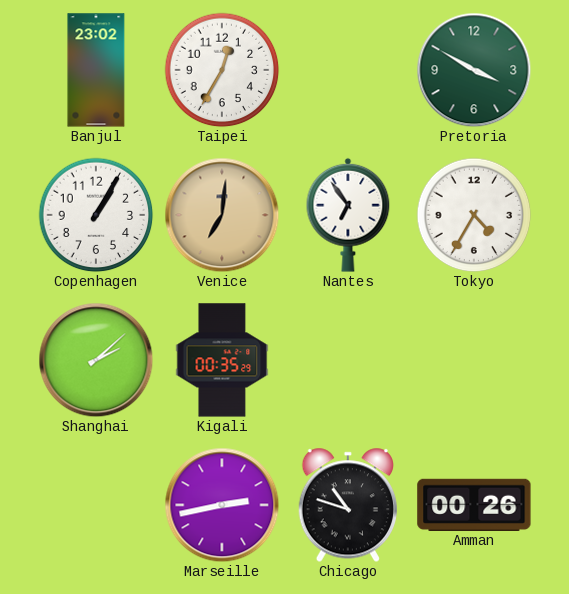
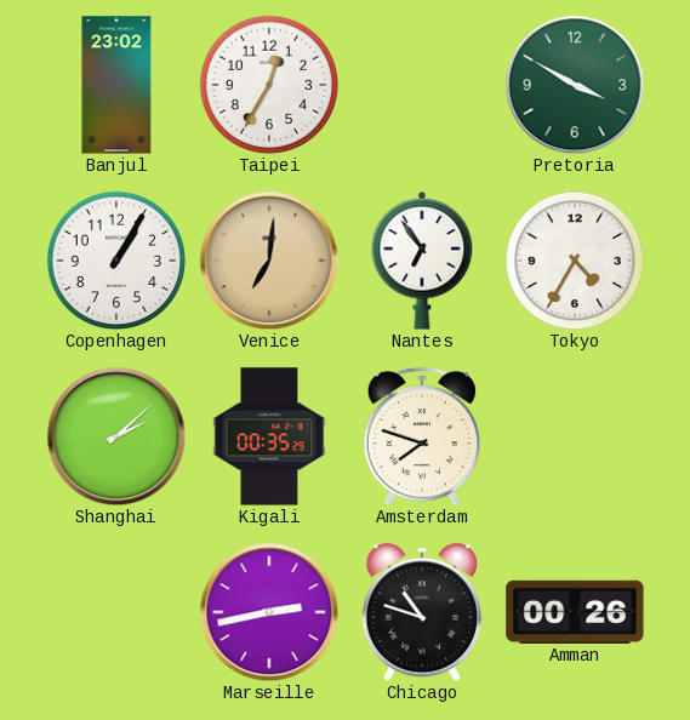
Amsterdam: none -> 7:48
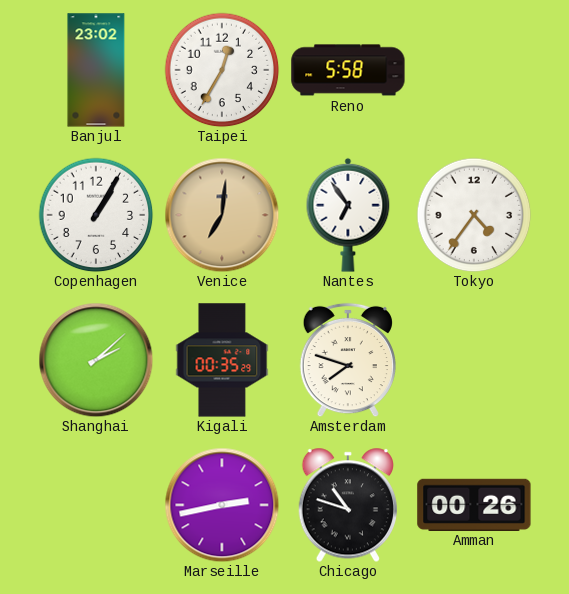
Reno: none -> 5:58
Pretoria: 3:50 -> none
Tokyo: 4:35 -> 4:36
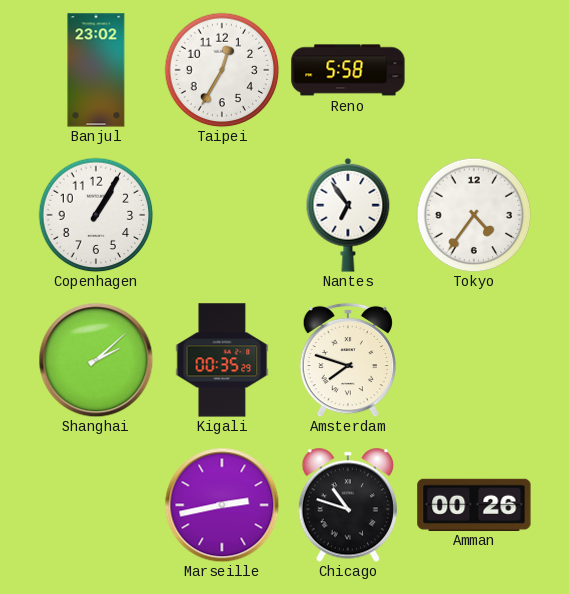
Venice: 7:01 -> none
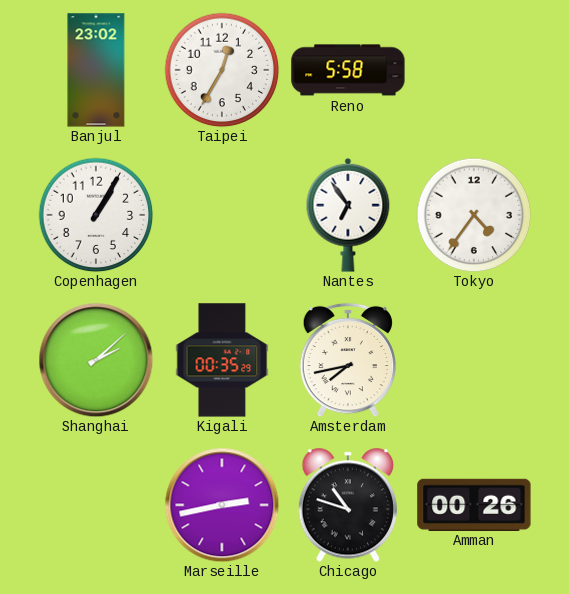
Amsterdam: 7:48 -> 7:43
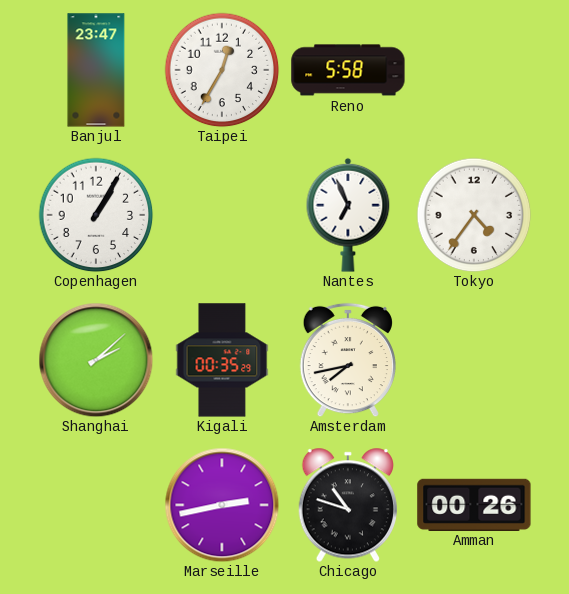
Banjul: 23:02 -> 23:47
Nantes: 6:54 -> 6:56
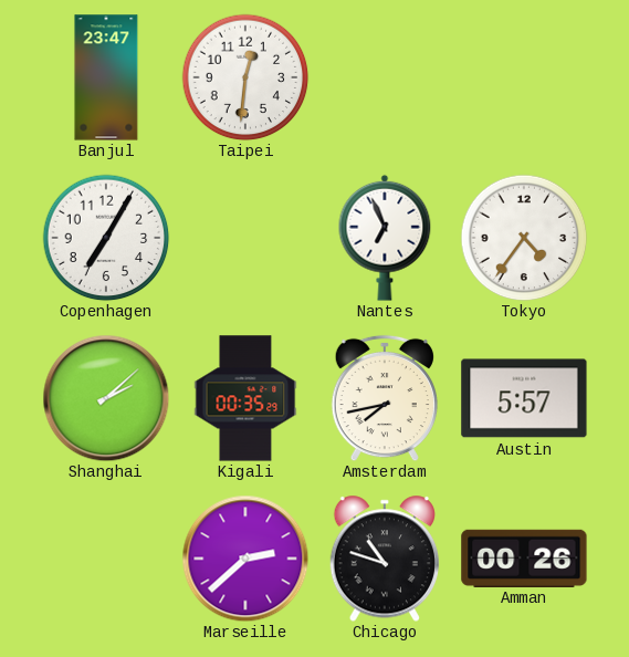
Taipei: 12:35 -> 12:31
Reno: 5:58 -> none
Copenhagen: 1:05 -> 7:05
Austin: none -> 5:57
Marseille: 2:43 -> 2:38
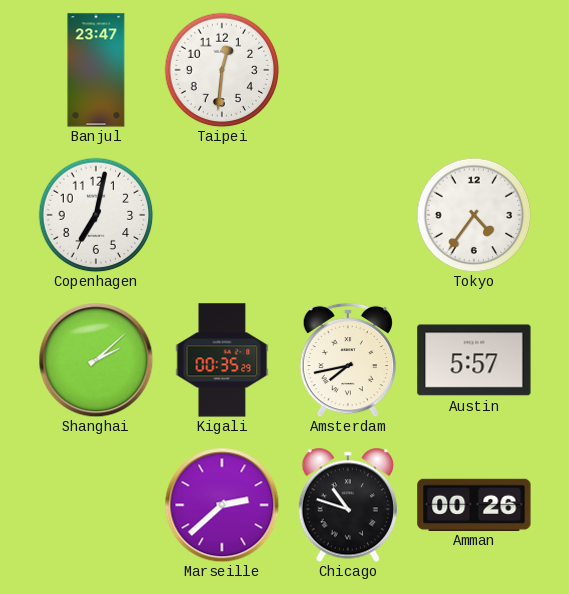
Copenhagen: 7:05 -> 7:02
Nantes: 6:56 -> none
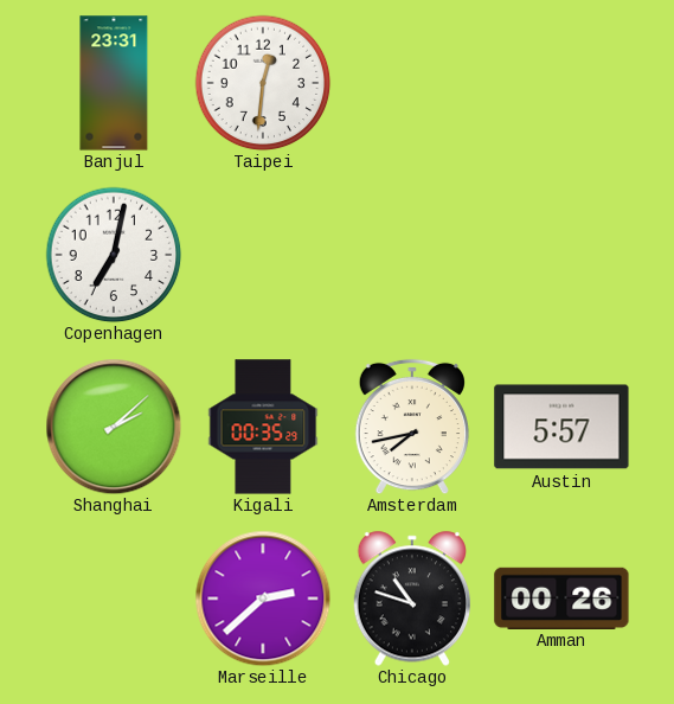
Banjul: 23:47 -> 23:31
Tokyo: 4:36 -> none
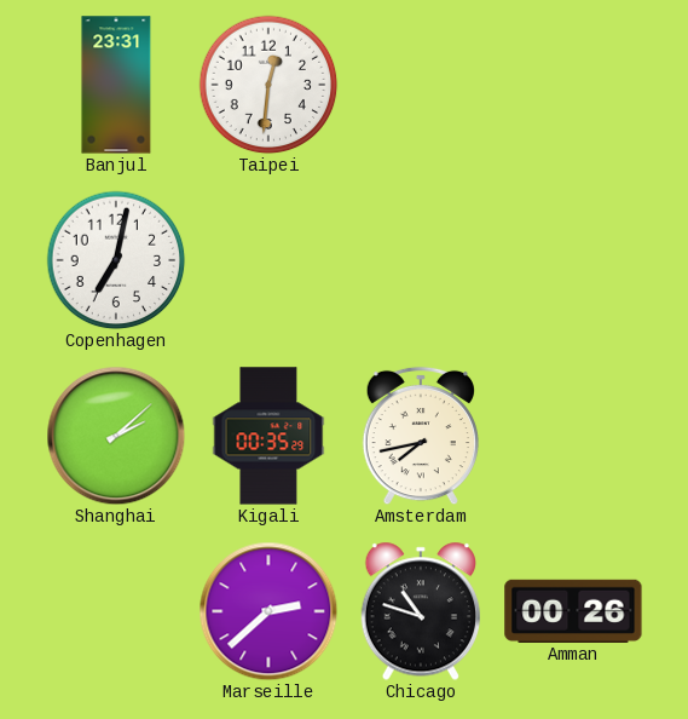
Austin: 5:57 -> none
